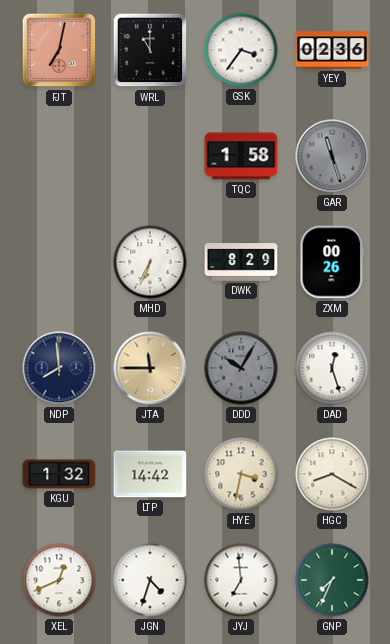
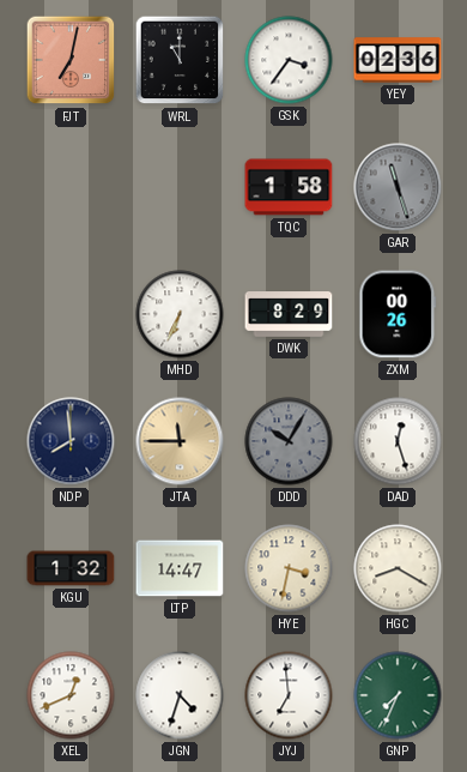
LTP: 14:42 -> 14:47
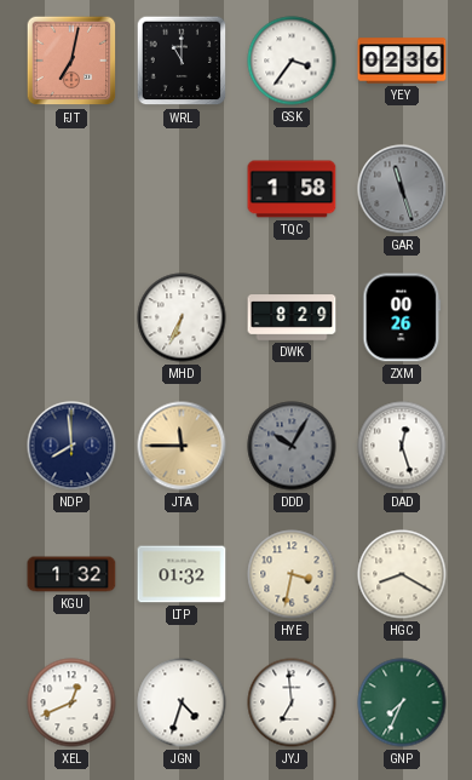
LTP: 14:47 -> 01:32
